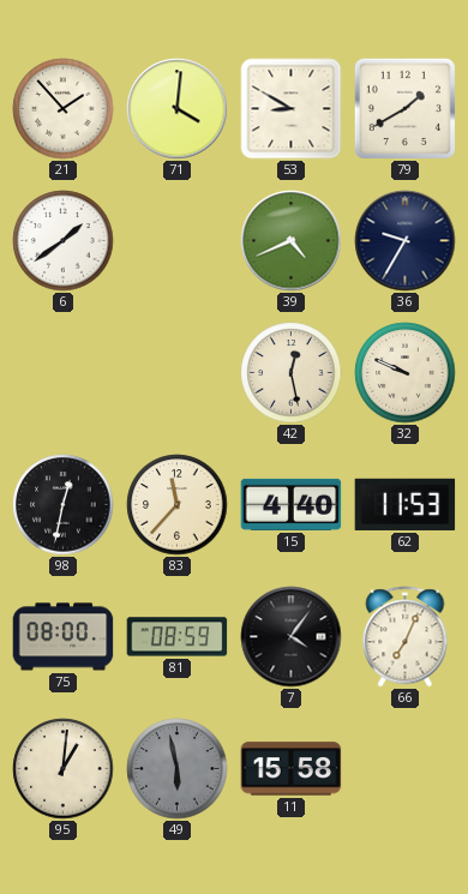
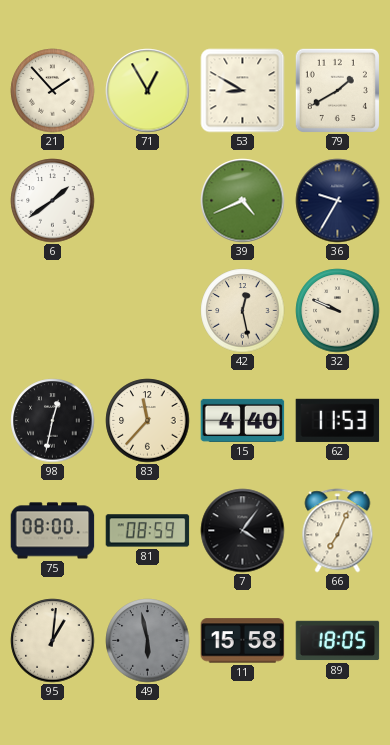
71: 4:01 -> 12:55
89: none -> 18:05
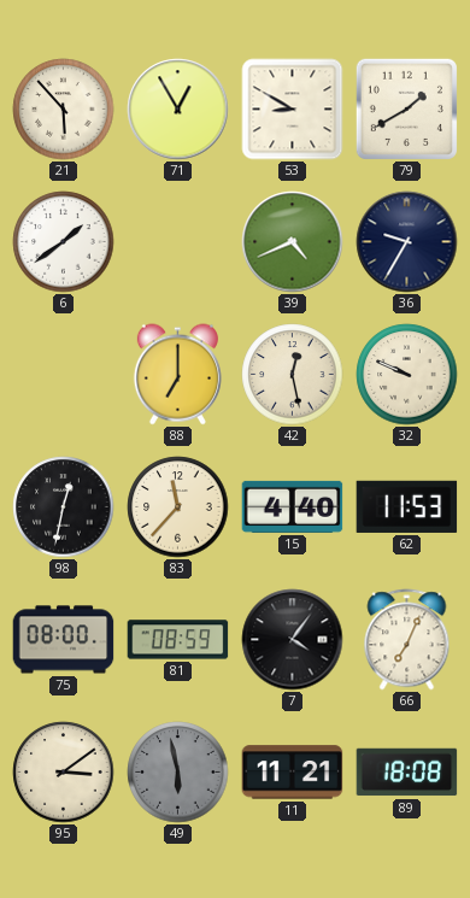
21: 1:53 -> 5:53
88: none -> 7:00
95: 1:01 -> 3:09
11: 15:58 -> 11:21
89: 18:05 -> 18:08
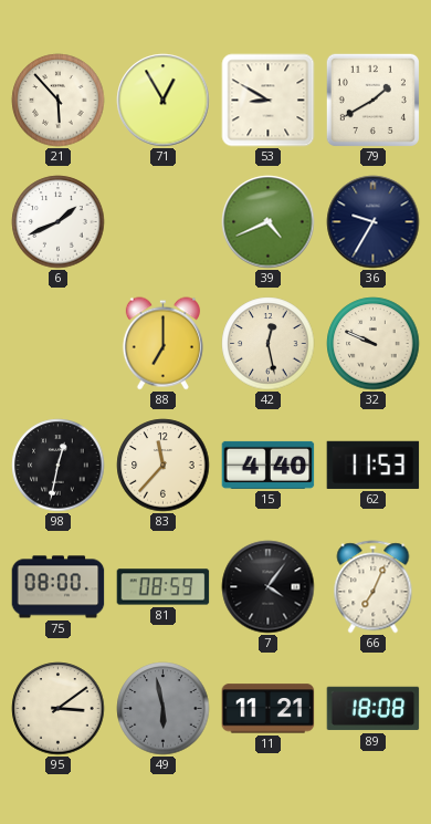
6: 1:39 -> 1:41
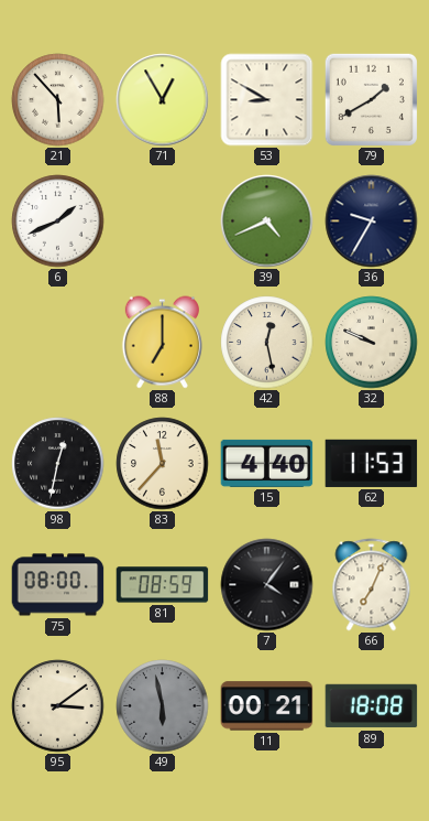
11: 11:21 -> 00:21
